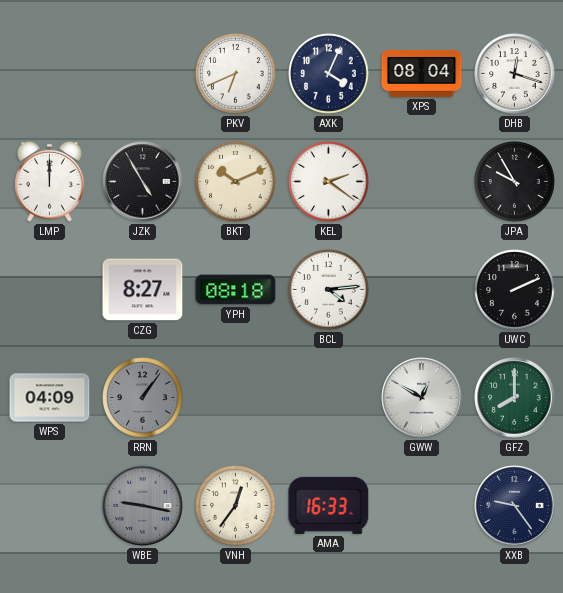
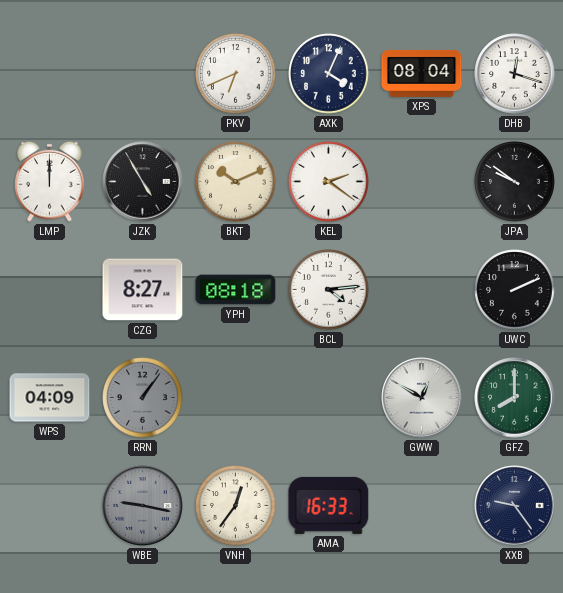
JPA: 9:55 -> 9:51
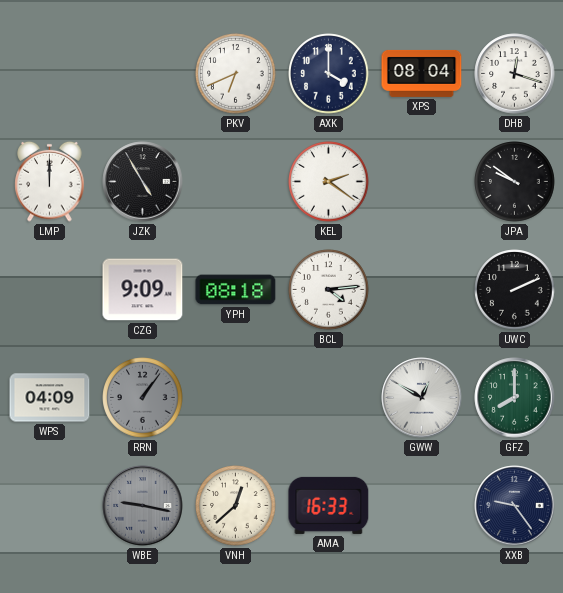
AXK: 4:04 -> 4:00
BKT: 10:11 -> none
CZG: 8:27 -> 9:09
VNH: 12:36 -> 12:38
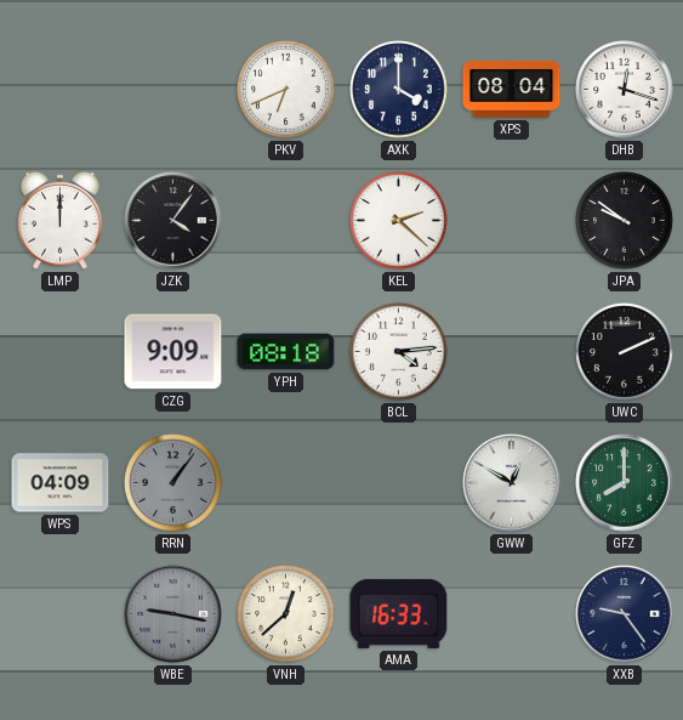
JZK: 4:55 -> 4:06
KEL: 2:21 -> 2:22
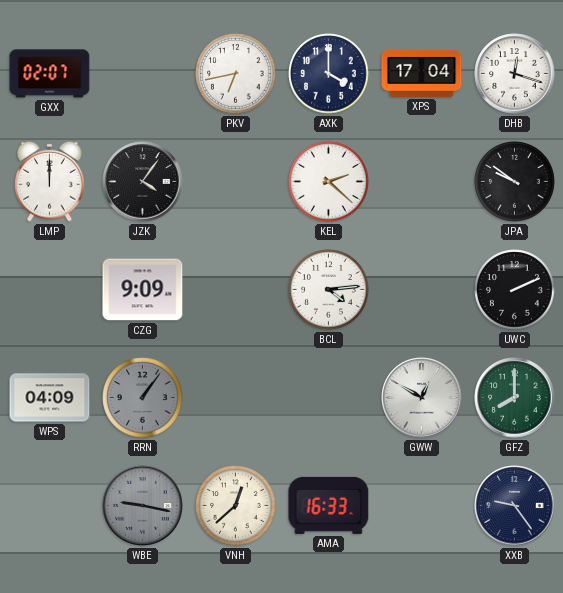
GXX: none -> 02:07
PKV: 6:41 -> 6:43
XPS: 08:04 -> 17:04
YPH: 08:18 -> none
